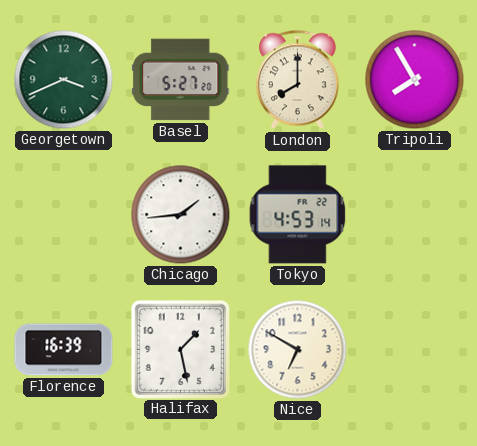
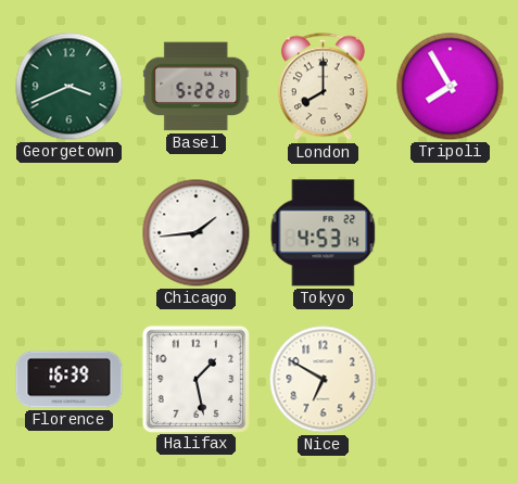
Basel: 5:27 -> 5:22
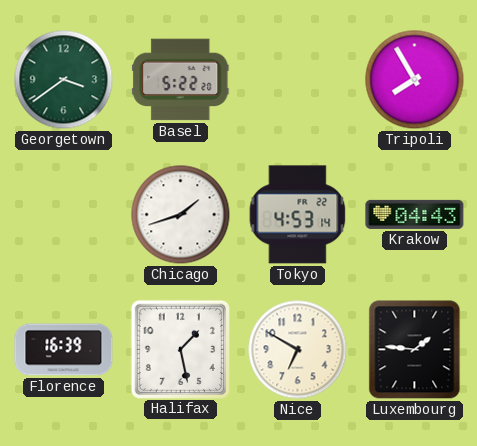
Georgetown: 3:41 -> 3:39
London: 8:00 -> none
Chicago: 1:44 -> 1:42
Krakow: none -> 04:43
Luxembourg: none -> 1:46
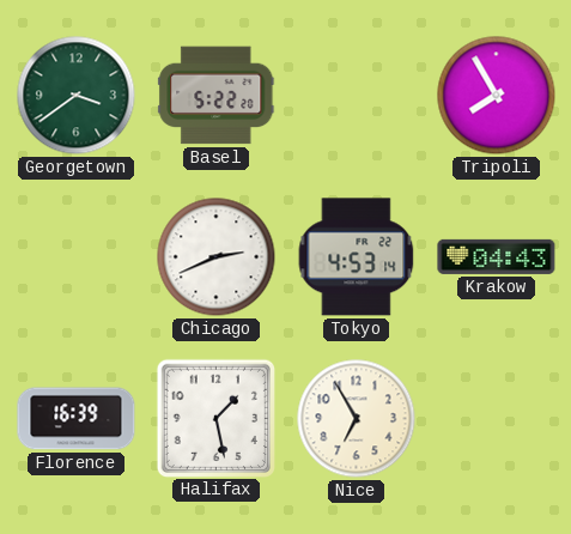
Chicago: 1:42 -> 2:41
Nice: 6:50 -> 6:55
Luxembourg: 1:46 -> none
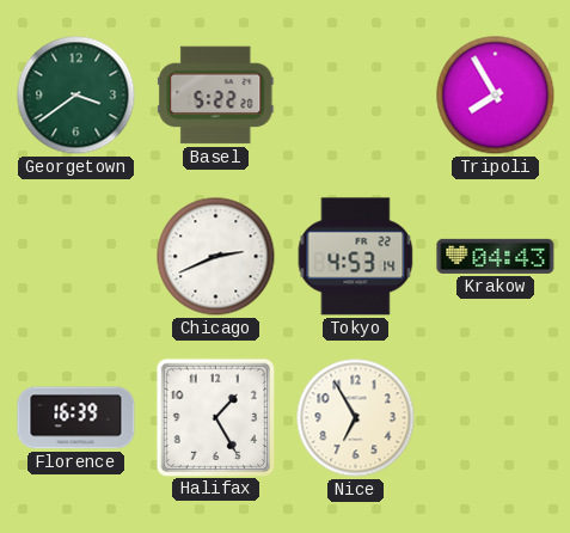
Halifax: 1:28 -> 1:25
